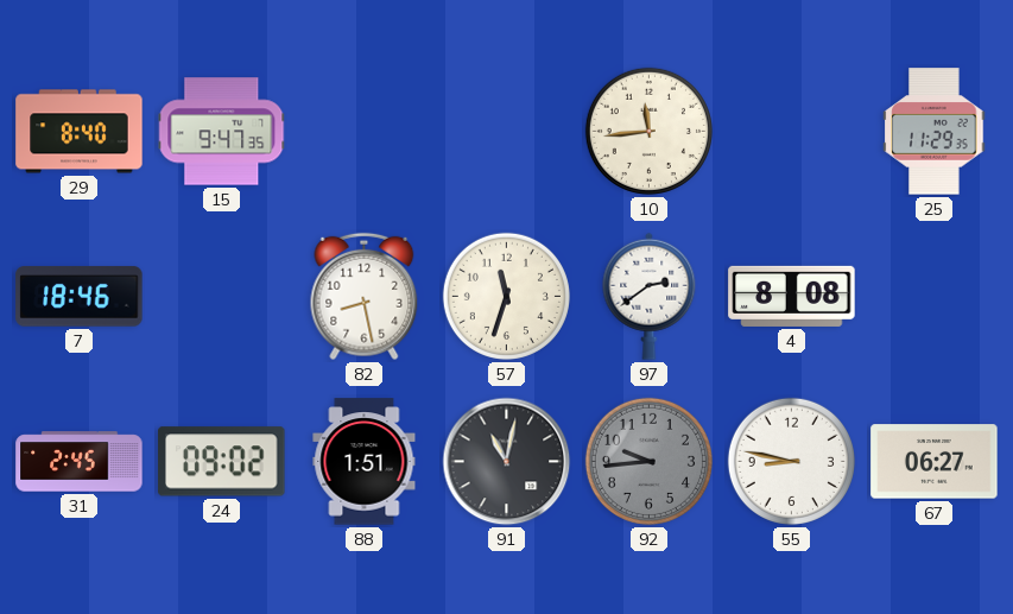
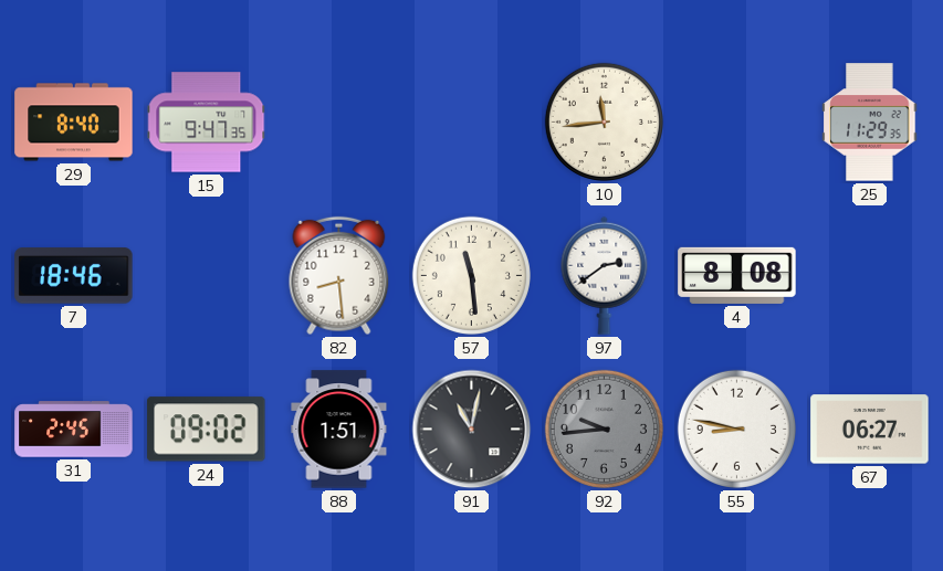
82: 8:28 -> 8:29
57: 11:33 -> 11:29
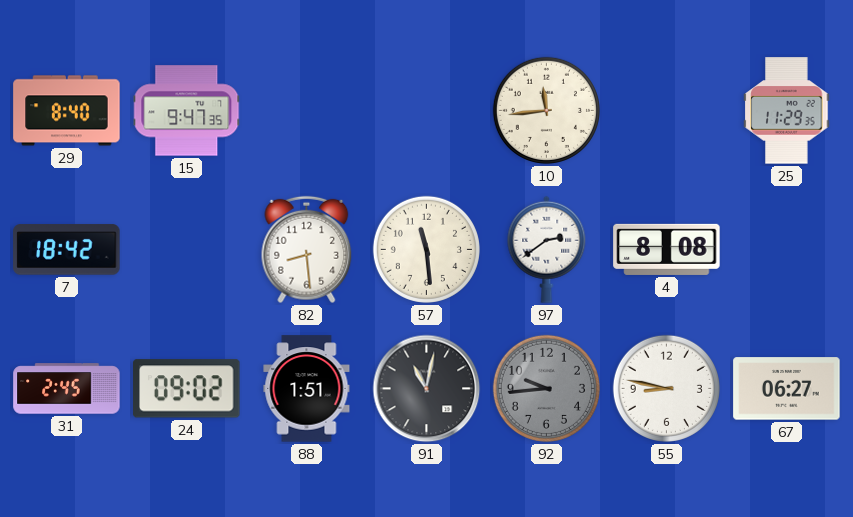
7: 18:46 -> 18:42
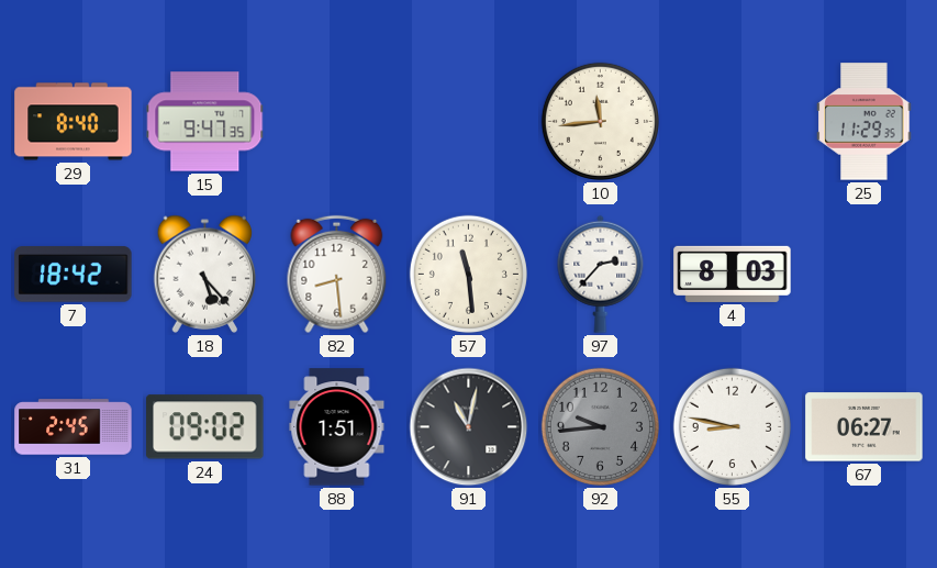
18: none -> 5:23
97: 2:39 -> 2:37
4: 8:08 -> 8:03
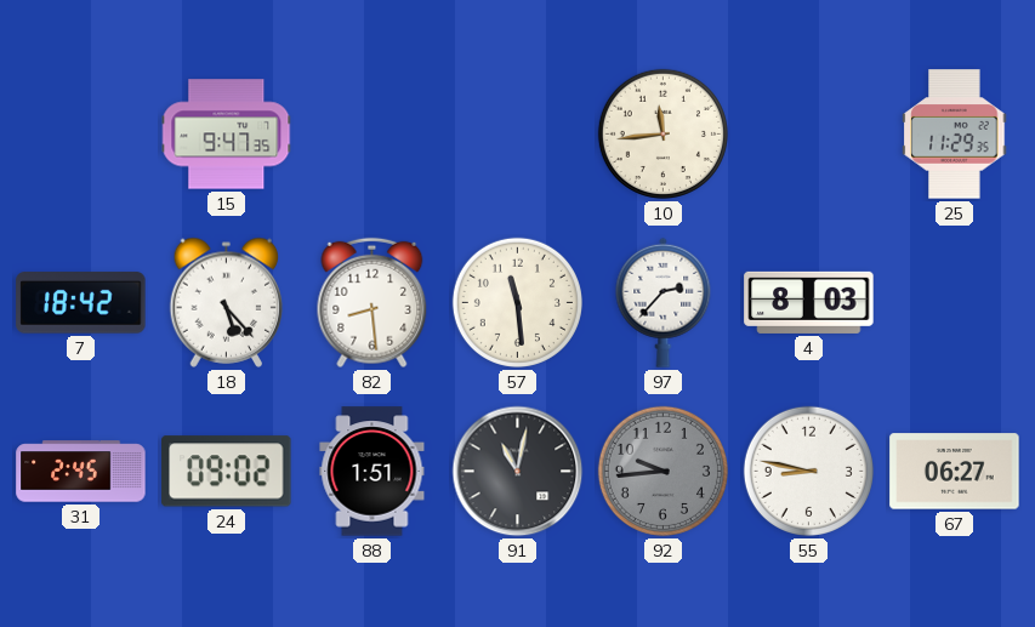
29: 8:40 -> none
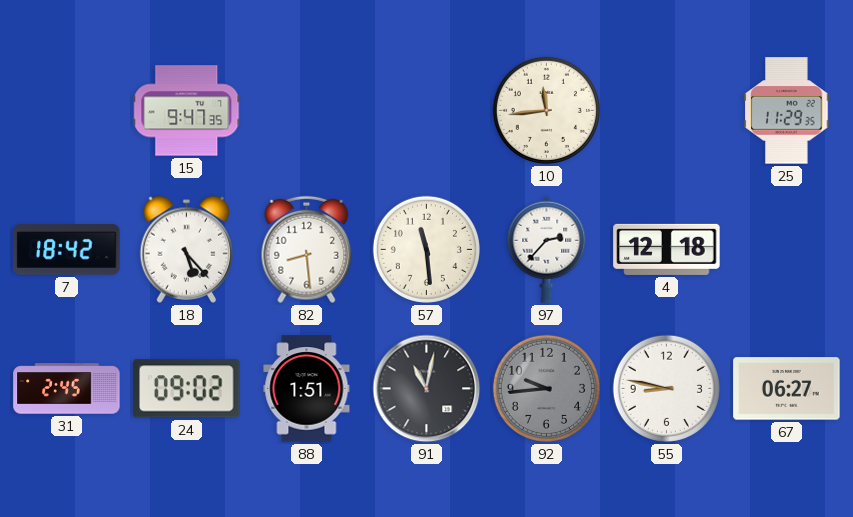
4: 8:03 -> 12:18
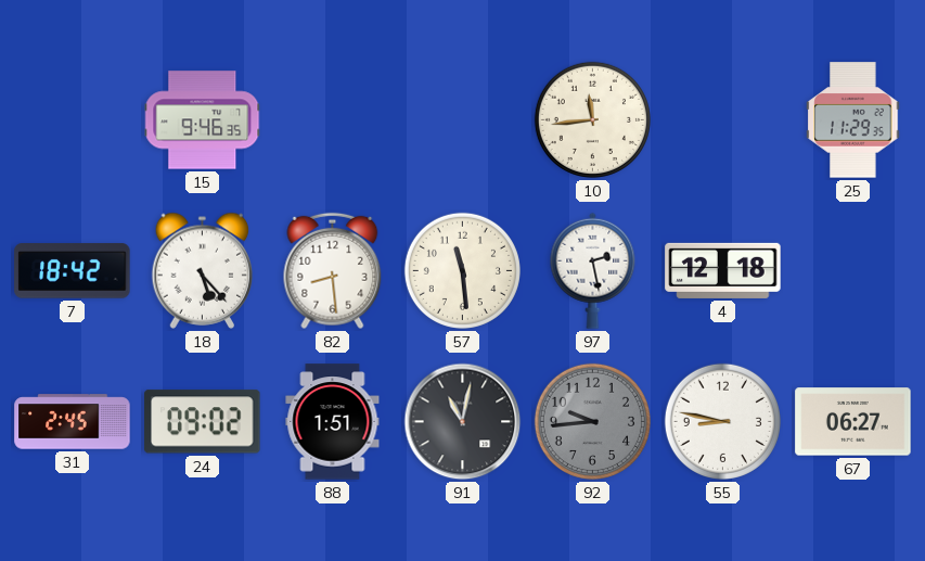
15: 9:47 -> 9:46
97: 2:37 -> 2:28
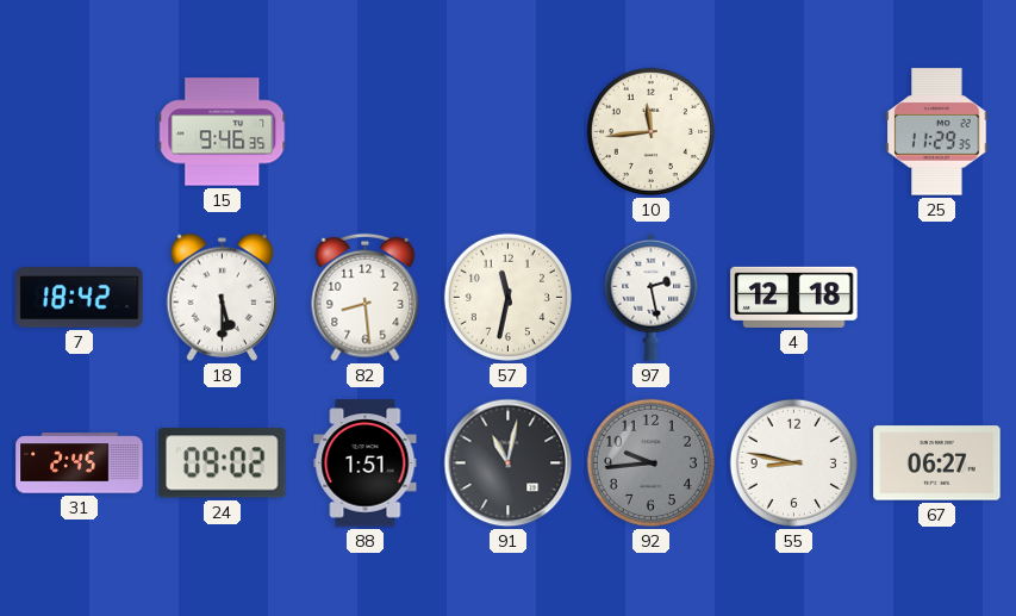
18: 5:23 -> 5:30
57: 11:29 -> 11:32
